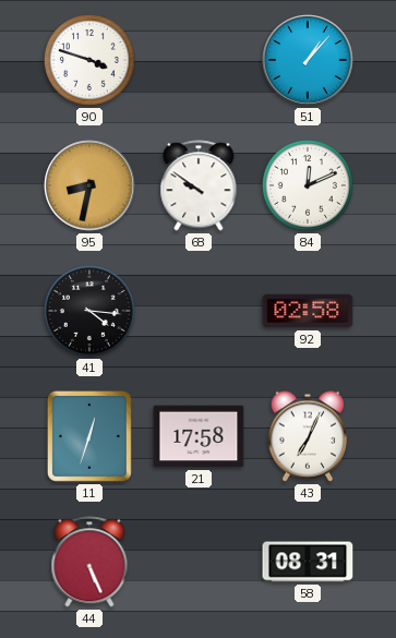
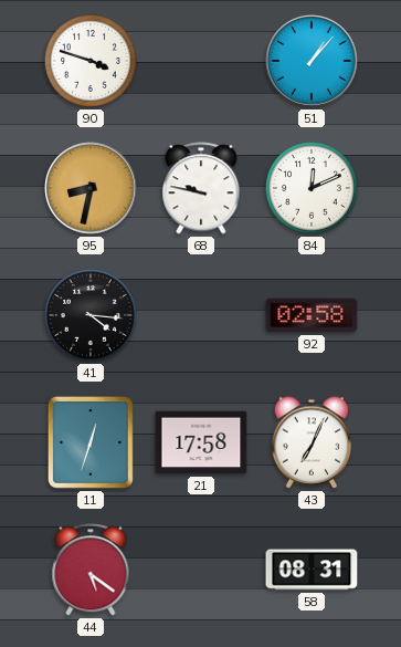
68: 9:51 -> 9:47
44: 5:26 -> 5:21
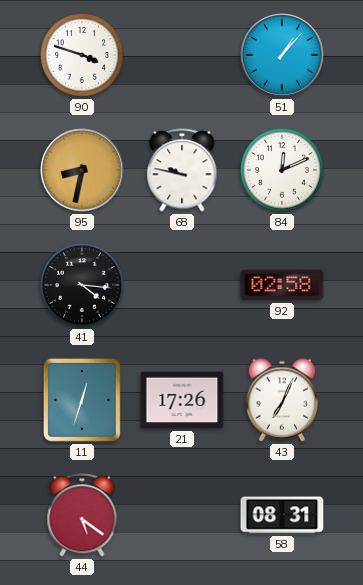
21: 17:58 -> 17:26
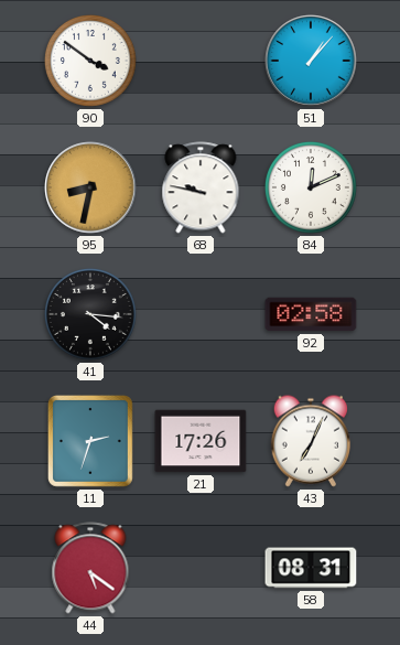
90: 3:48 -> 3:51
11: 12:33 -> 2:33
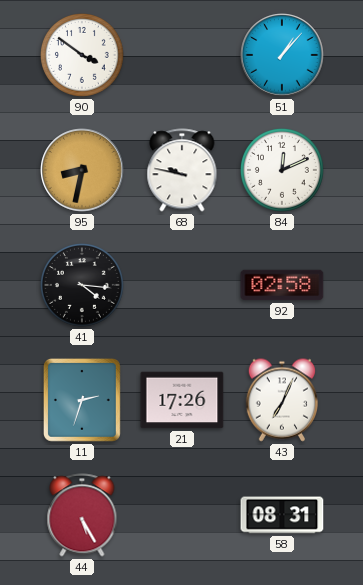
44: 5:21 -> 5:25
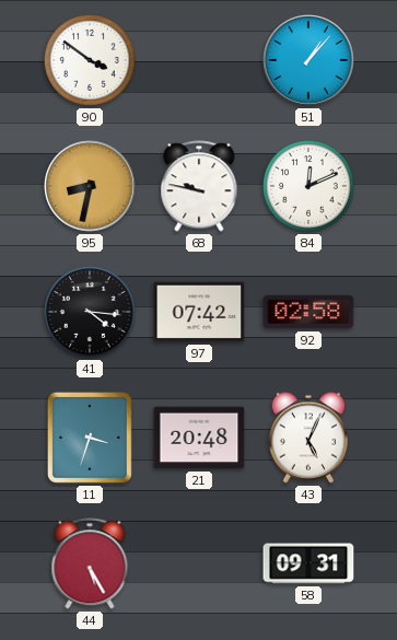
97: none -> 07:42
11: 2:33 -> 3:33
21: 17:26 -> 20:48
43: 7:04 -> 5:04
58: 08:31 -> 09:31
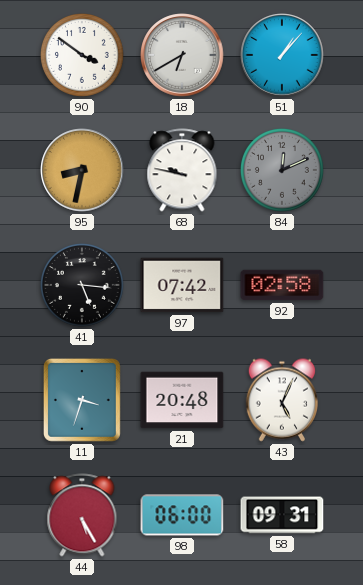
18: none -> 6:40
84 dial: white -> grey
41: 4:16 -> 5:16
98: none -> 06:00
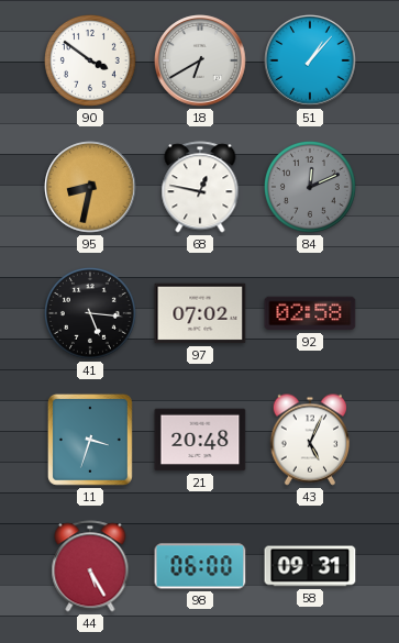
68: 9:47 -> 12:47
97: 07:42 -> 07:02
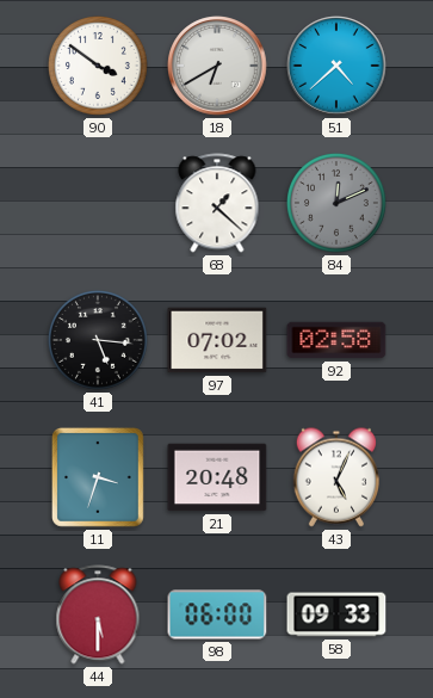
51: 1:07 -> 4:38
95: 8:32 -> none
68: 12:47 -> 1:22
44: 5:25 -> 5:30
58: 09:31 -> 09:33
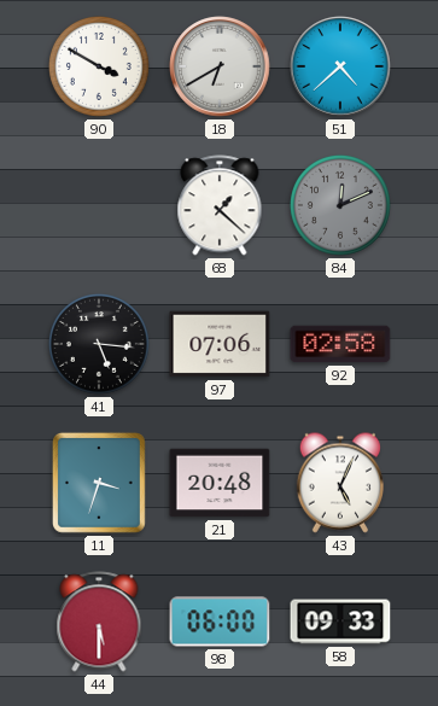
90: 3:51 -> 3:50
97: 07:02 -> 07:06
